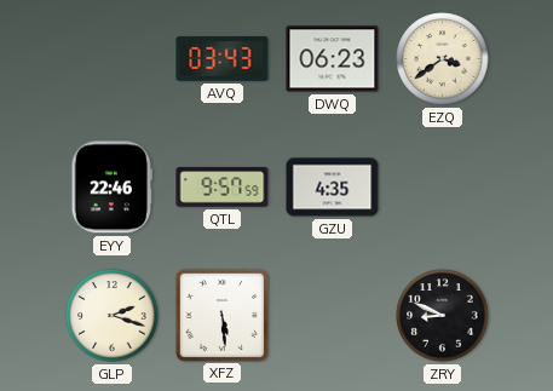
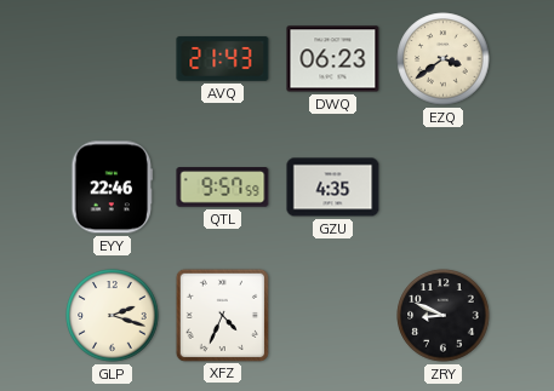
AVQ: 03:43 -> 21:43
XFZ: 5:29 -> 4:34
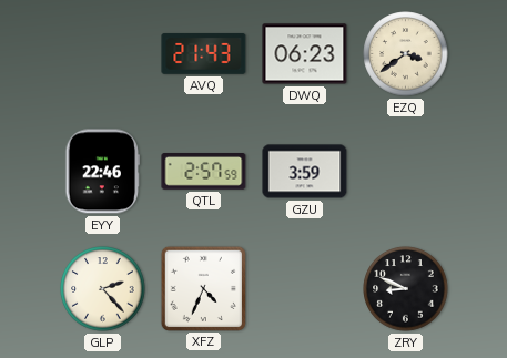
QTL: 9:57 -> 2:57
GZU: 4:35 -> 3:59
GLP: 2:18 -> 2:23
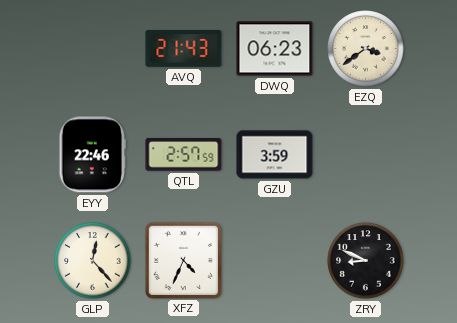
GLP: 2:23 -> 12:23
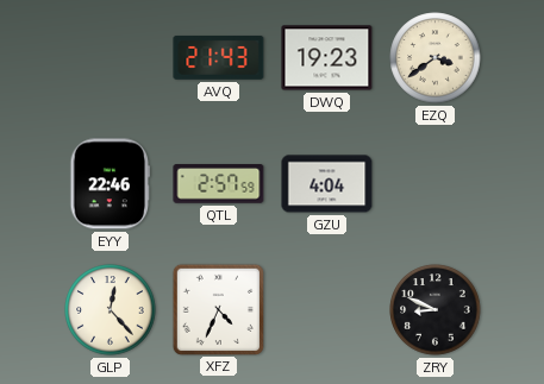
DWQ: 06:23 -> 19:23
GZU: 3:59 -> 4:04
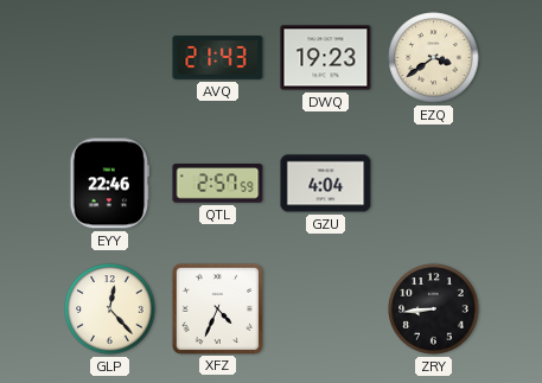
ZRY: 8:49 -> 8:44
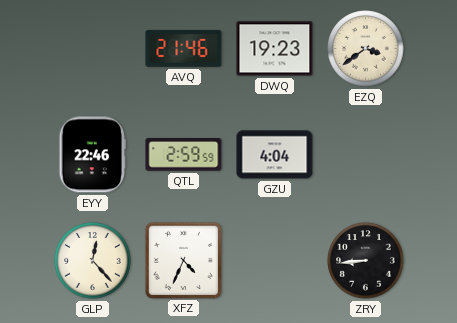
AVQ: 21:43 -> 21:46
QTL: 2:57 -> 2:59
